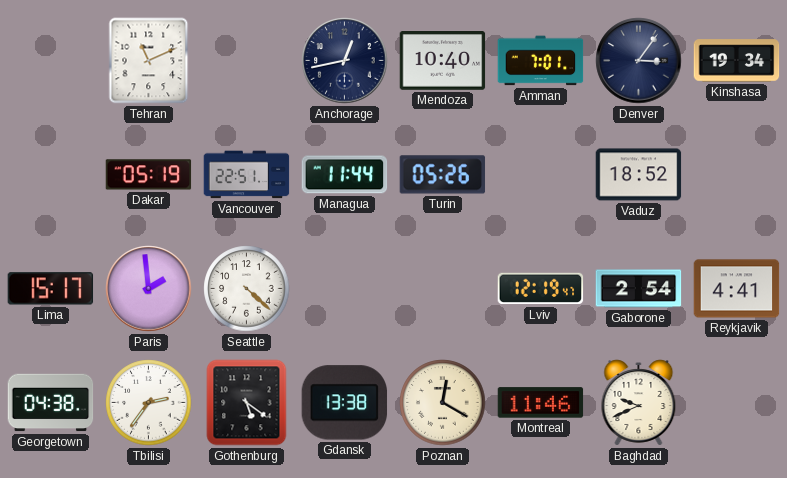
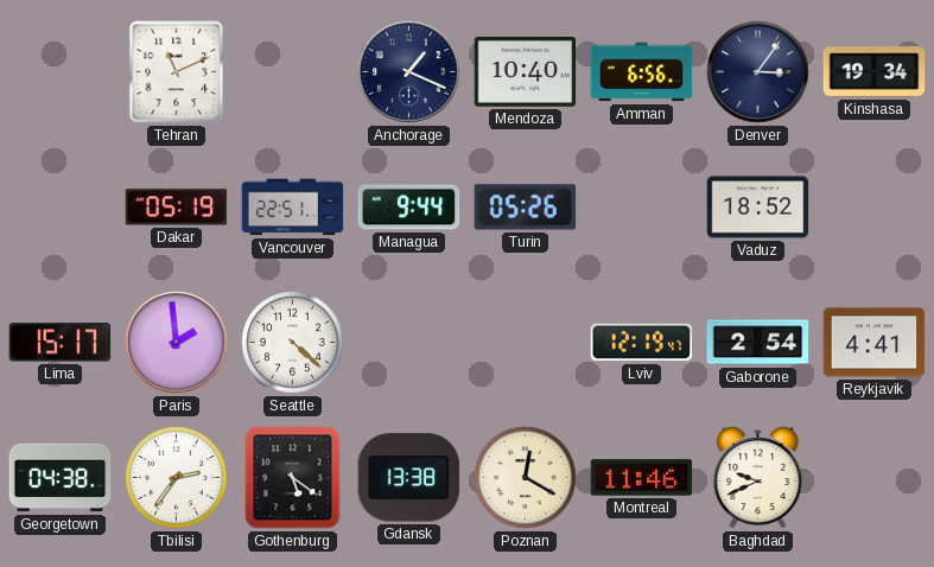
Anchorage: 12:43 -> 1:19
Amman: 7:01 -> 6:56
Managua: 11:44 -> 9:44
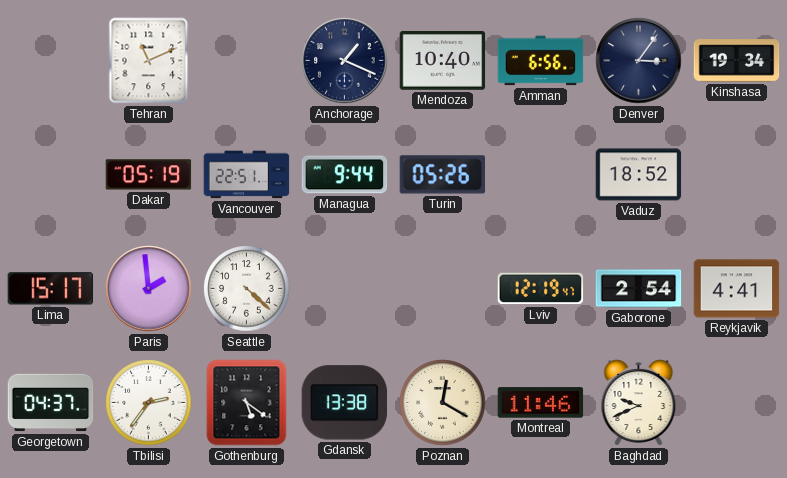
Georgetown: 04:38 -> 04:37
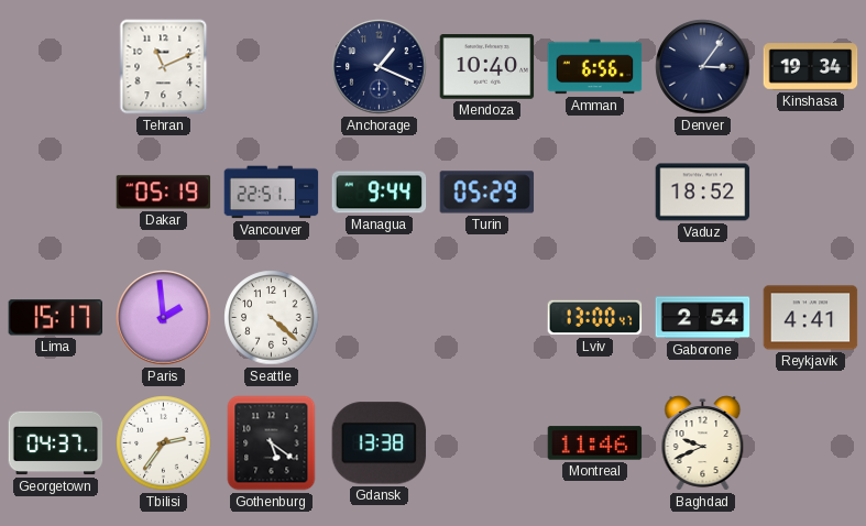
Turin: 05:26 -> 05:29
Lviv: 12:19 -> 13:00
Poznan: 12:20 -> none
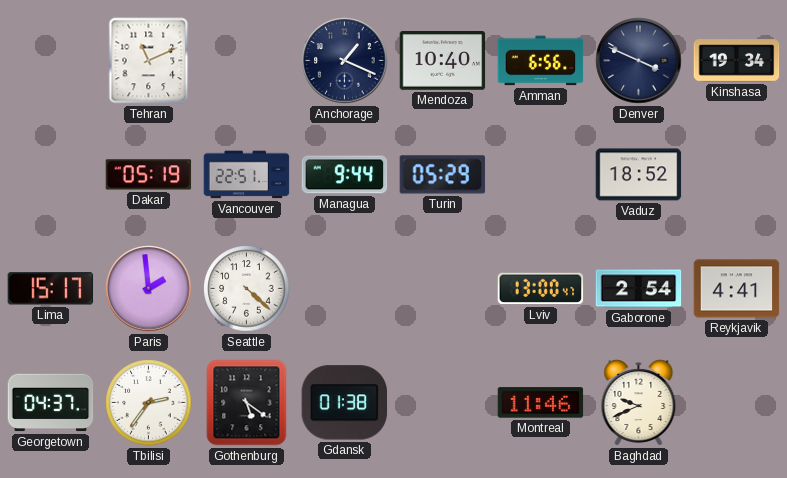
Denver: 3:06 -> 3:49
Gdansk: 13:38 -> 01:38
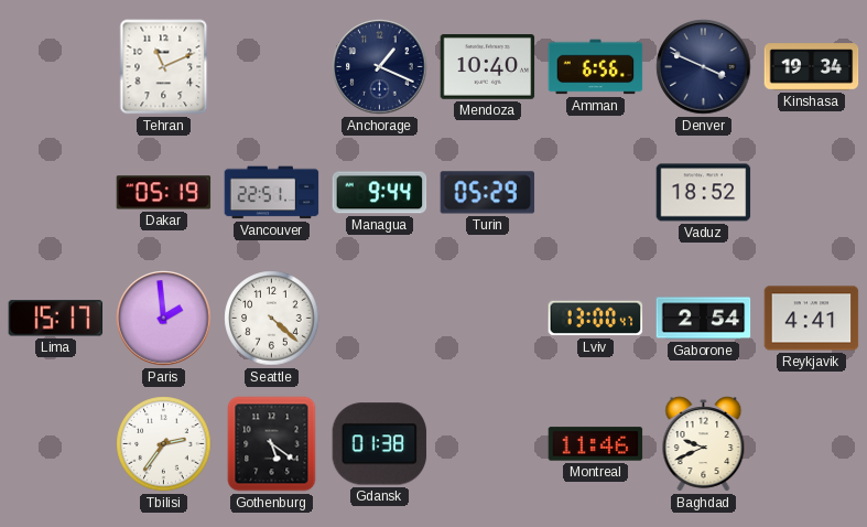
Georgetown: 04:37 -> none
